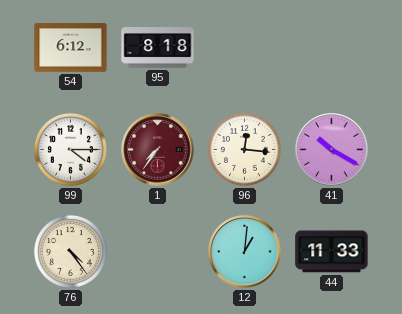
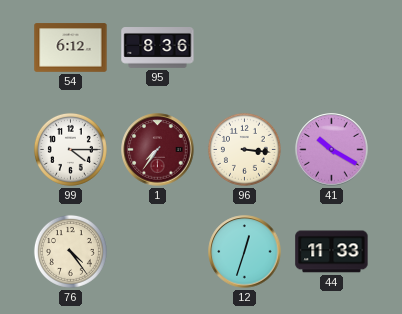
95: 8:18 -> 8:36
96: 12:16 -> 3:16
12: 1:01 -> 12:33
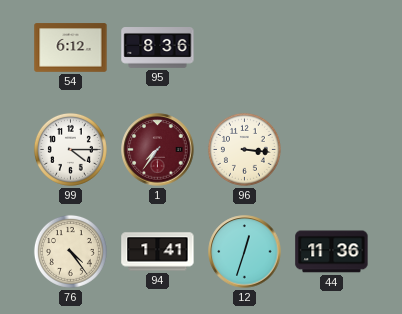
41: 10:20 -> none
94: none -> 1:41
44: 11:33 -> 11:36
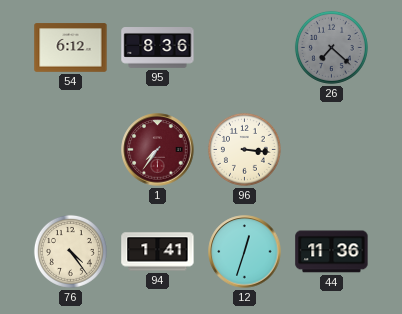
26: none -> 7:22
99: 4:15 -> none
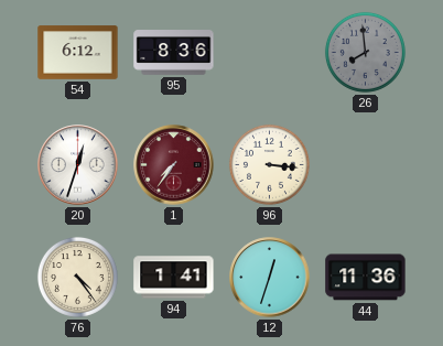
26: 7:22 -> 7:59
20: none -> 12:33
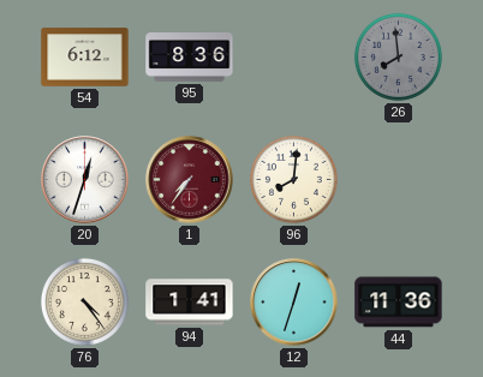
96: 3:16 -> 8:01
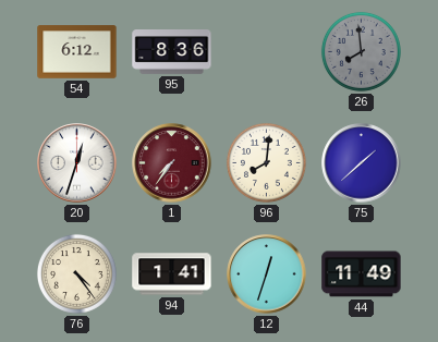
75: none -> 1:38
44: 11:36 -> 11:49
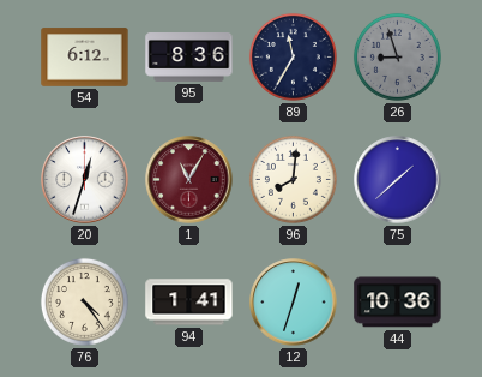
89: none -> 11:35
26: 7:59 -> 8:57
1: 7:36 -> 11:05
44: 11:49 -> 10:36
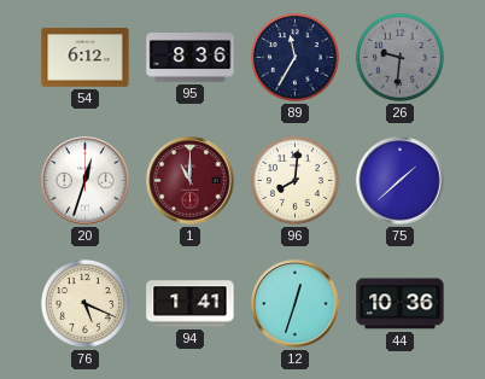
26: 8:57 -> 9:31
1: 11:05 -> 11:00
76: 4:24 -> 5:19
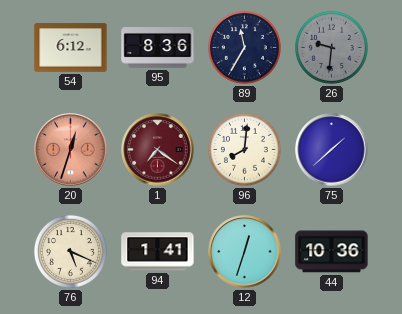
20 dial: white -> salmon
1: 11:00 -> 7:21
